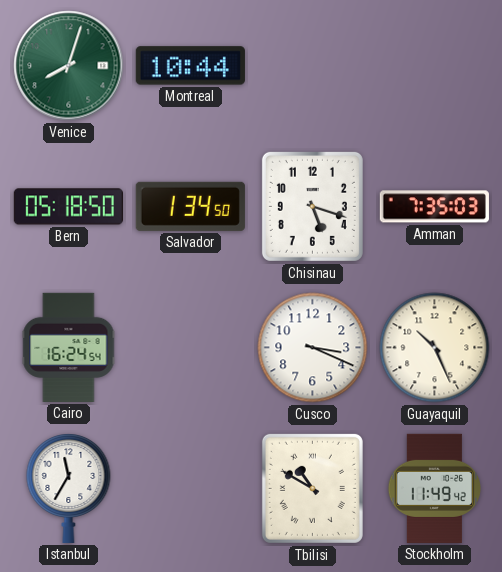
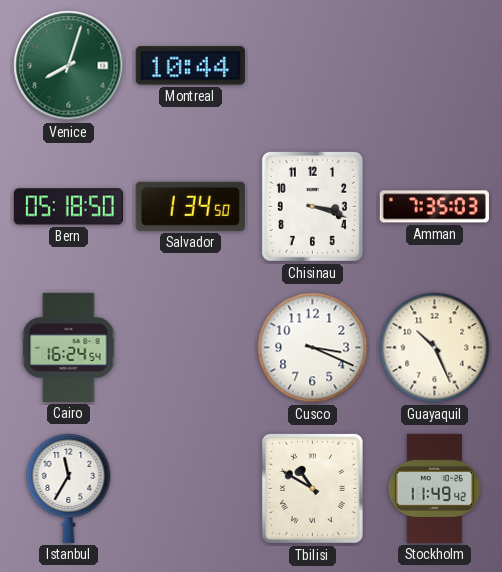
Chisinau: 5:18 -> 3:18
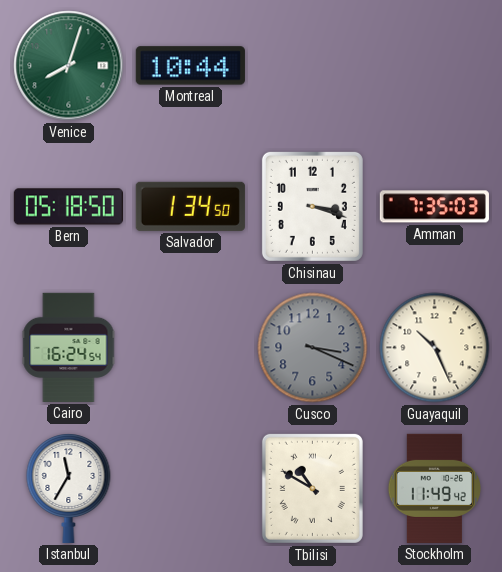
Cusco dial: white -> grey
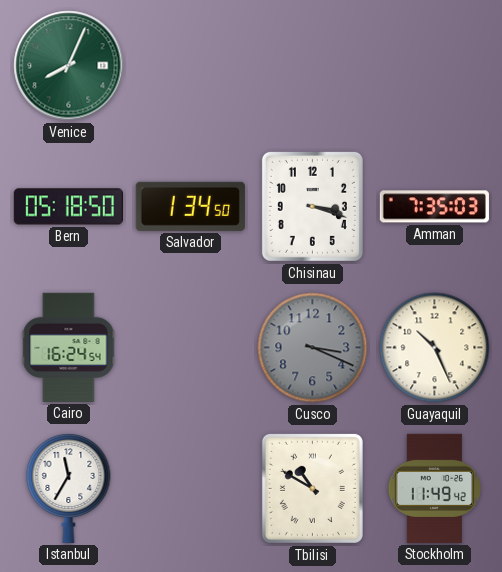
Venice: 8:03 -> 8:04
Montreal: 10:44 -> none
